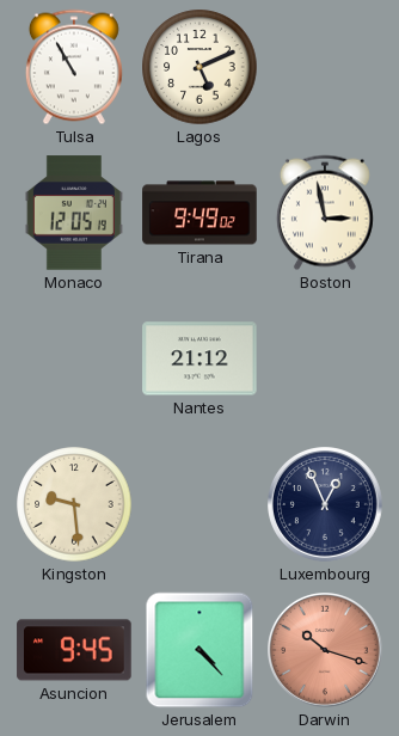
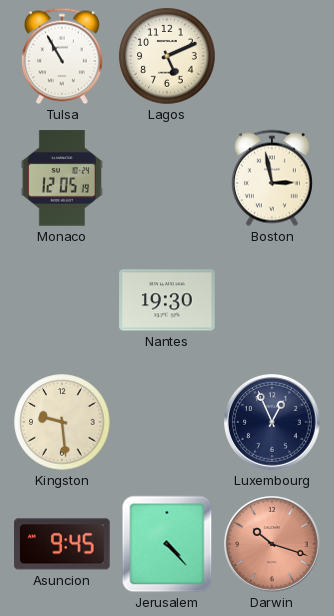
Tirana: 9:49 -> none
Nantes: 21:12 -> 19:30
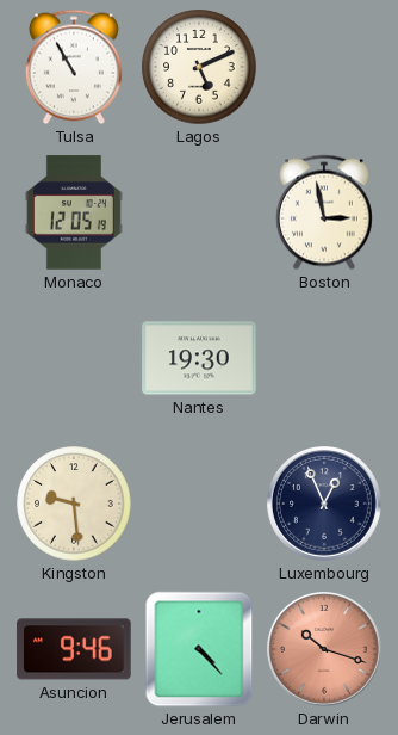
Asuncion: 9:45 -> 9:46
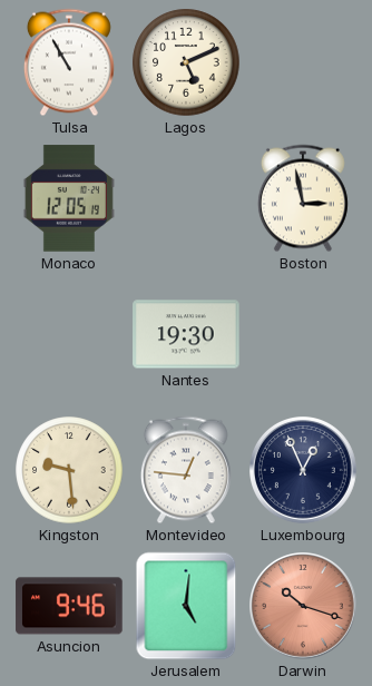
Montevideo: none -> 12:46
Jerusalem: 4:23 -> 5:01
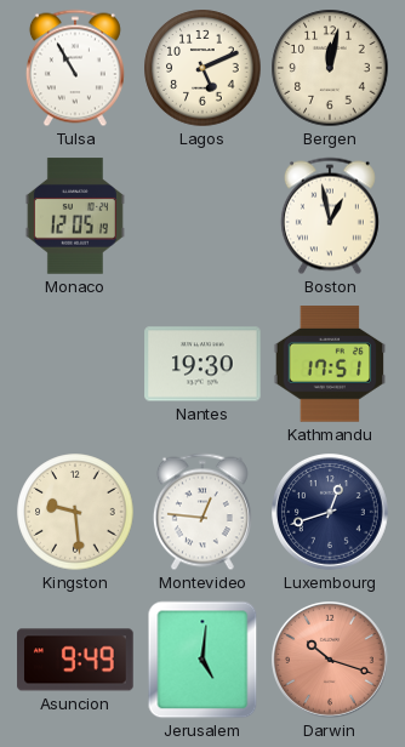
Bergen: none -> 12:02
Boston: 2:58 -> 12:58
Kathmandu: none -> 17:51
Luxembourg: 12:56 -> 12:42
Asuncion: 9:46 -> 9:49
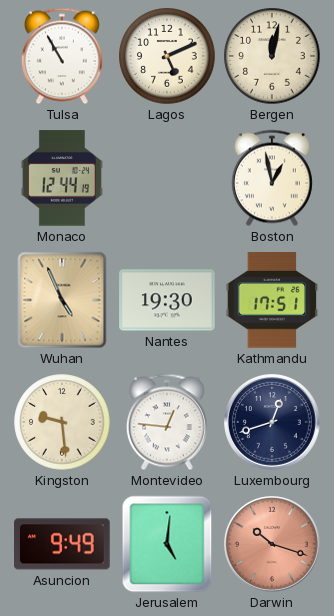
Monaco: 12:05 -> 12:44
Wuhan: none -> 4:56
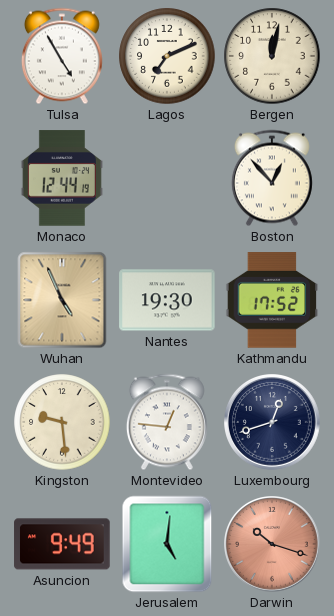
Tulsa: 10:55 -> 4:55
Lagos: 5:11 -> 7:11
Boston: 12:58 -> 12:53
Kathmandu: 17:51 -> 17:52
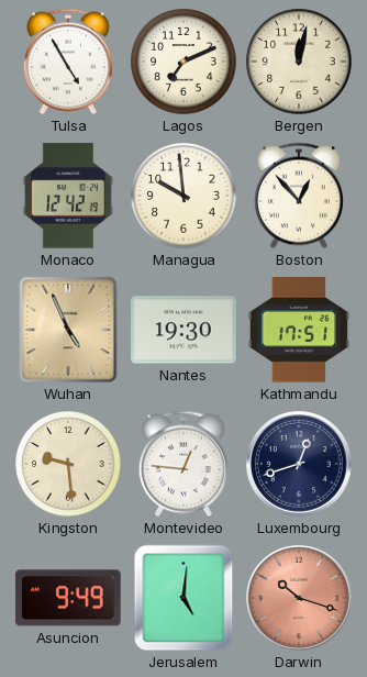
Monaco: 12:44 -> 12:42
Managua: none -> 9:59
Kathmandu: 17:52 -> 17:51
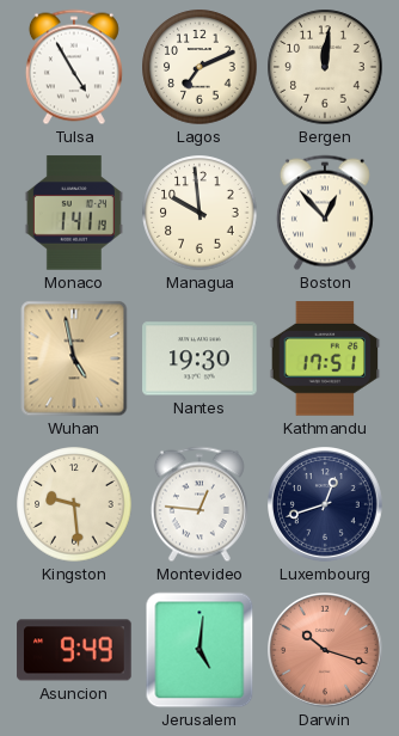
Bergen: 12:02 -> 12:01
Monaco: 12:42 -> 1:41
Wuhan: 4:56 -> 4:58
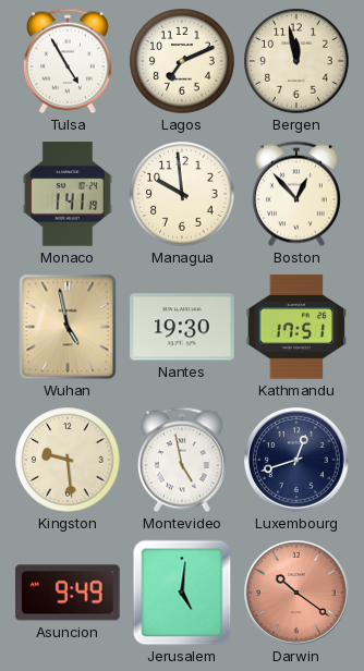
Bergen: 12:01 -> 11:58
Montevideo: 12:46 -> 4:58
Darwin: 10:18 -> 10:21
